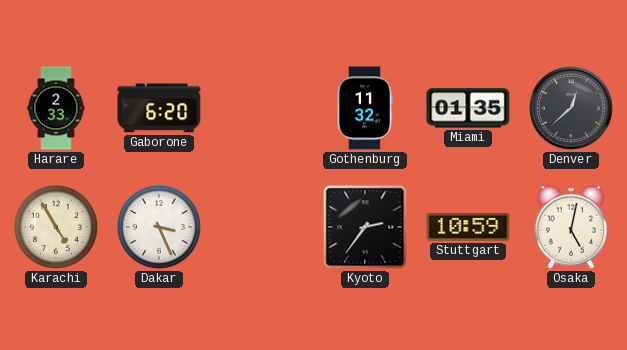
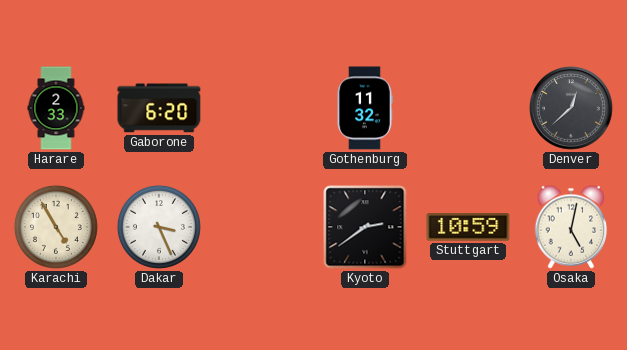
Miami: 01:35 -> none
Kyoto: 2:36 -> 2:39
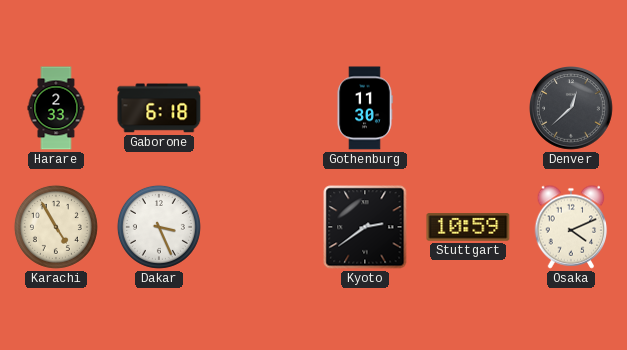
Gaborone: 6:20 -> 6:18
Gothenburg: 11:32 -> 11:30
Osaka: 5:02 -> 4:11
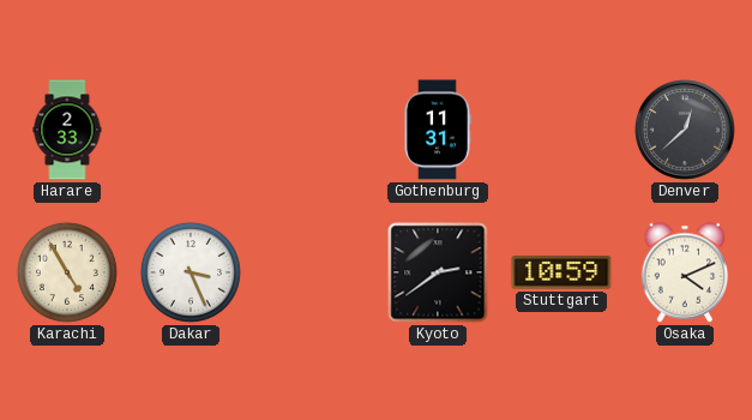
Gaborone: 6:18 -> none
Gothenburg: 11:30 -> 11:31
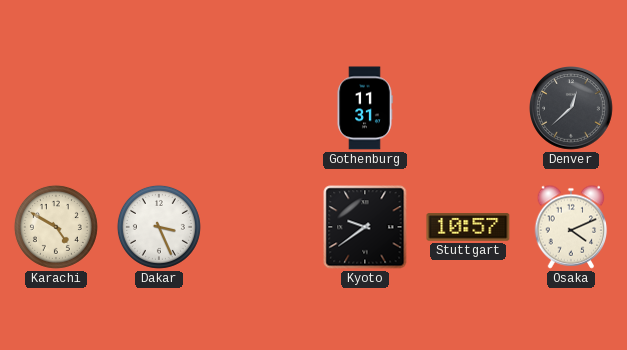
Harare: 2:33 -> none
Karachi: 4:55 -> 4:50
Kyoto: 2:39 -> 9:39
Stuttgart: 10:59 -> 10:57
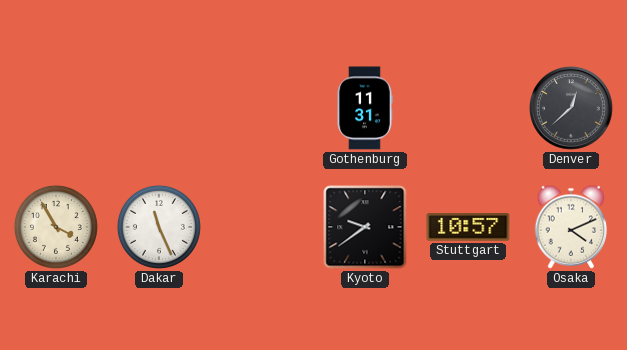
Karachi: 4:50 -> 3:55
Dakar: 3:26 -> 11:26
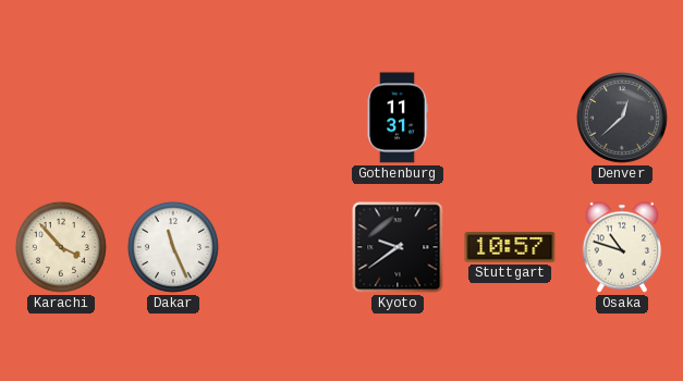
Karachi: 3:55 -> 3:53
Osaka: 4:11 -> 10:48
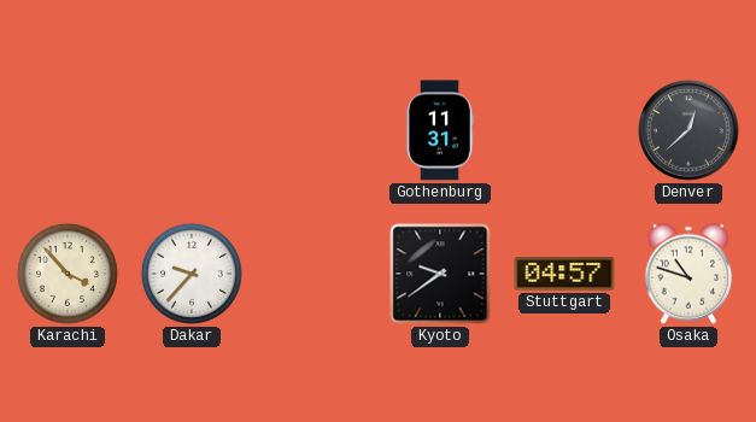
Dakar: 11:26 -> 9:37
Stuttgart: 10:57 -> 04:57
